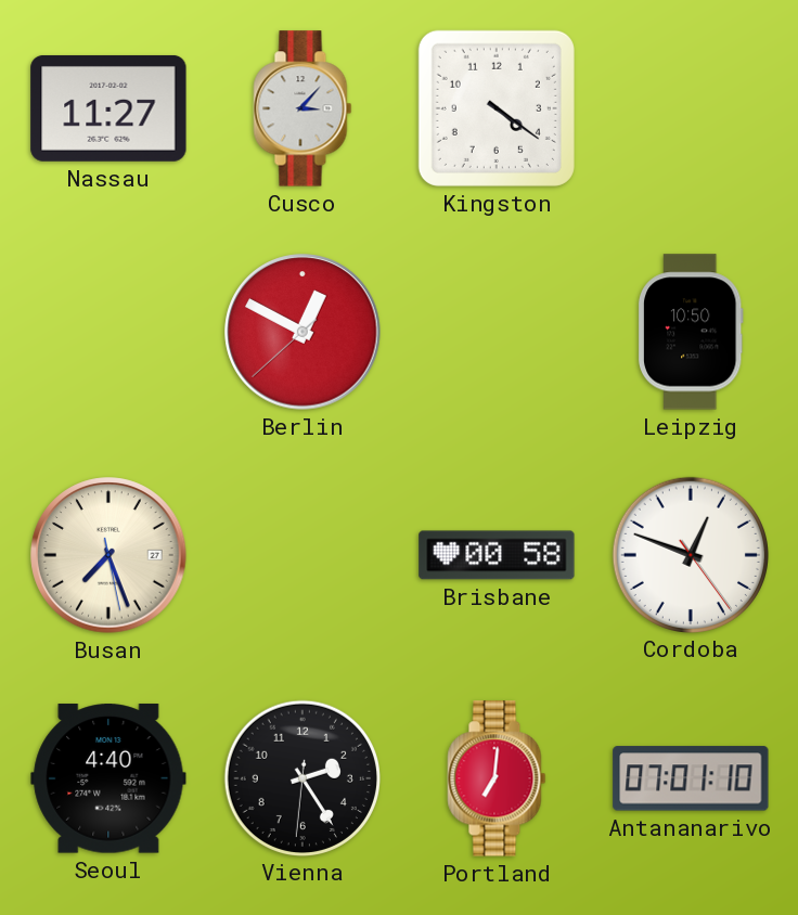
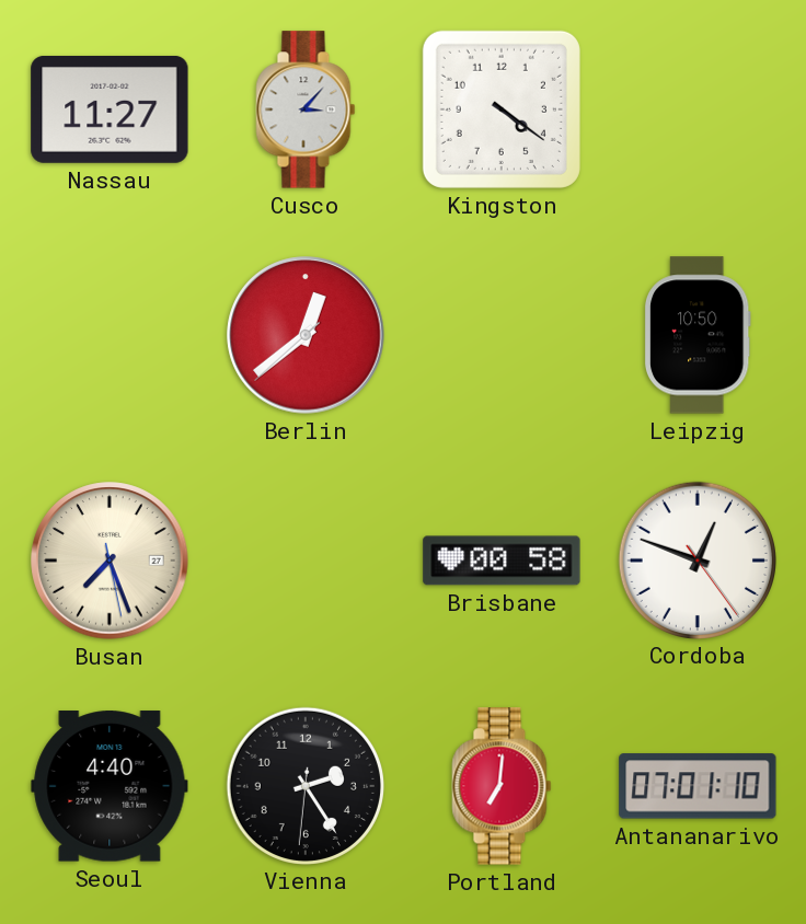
Berlin: 12:49 -> 12:38
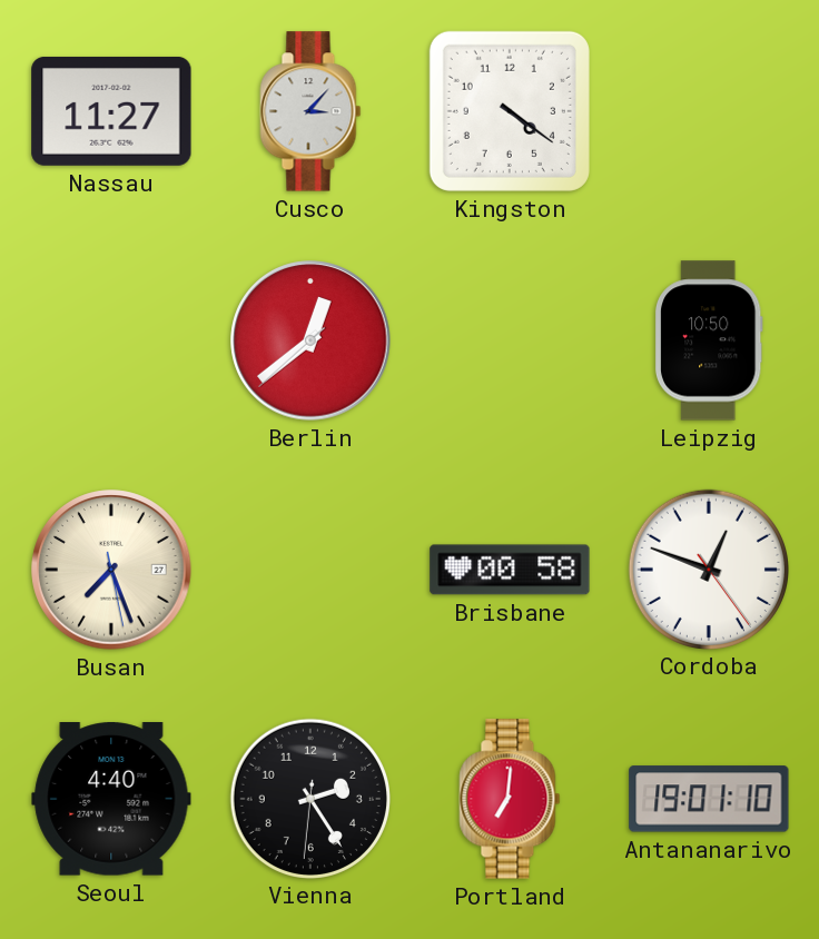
Antananarivo: 07:01 -> 19:01
